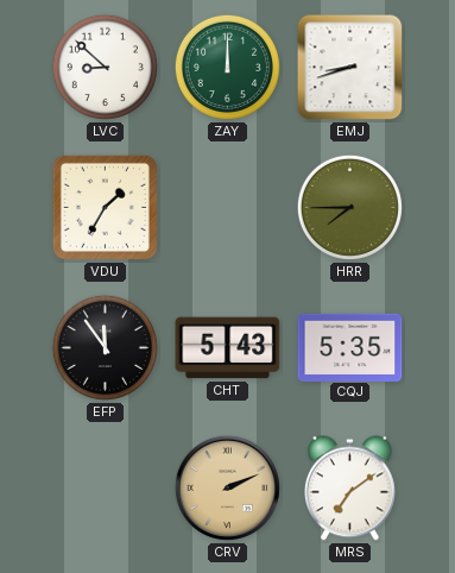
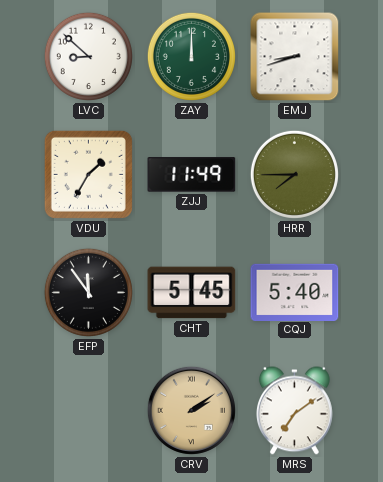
ZJJ: none -> 11:49
CHT: 5:43 -> 5:45
CQJ: 5:35 -> 5:40
CRV: 2:11 -> 2:09
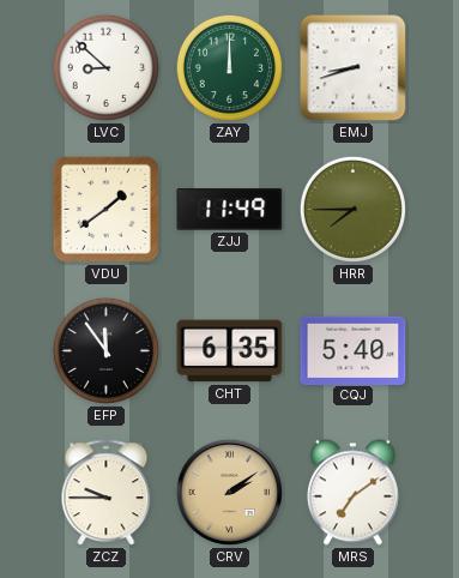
VDU: 1:35 -> 1:39
CHT: 5:45 -> 6:35
ZCZ: none -> 9:45
